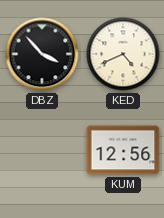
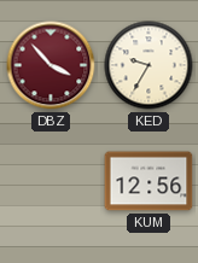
DBZ dial: black -> burgundy
KED: 4:41 -> 9:35
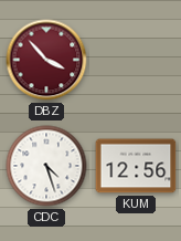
KED: 9:35 -> none
CDC: none -> 4:27
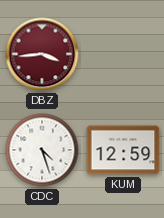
DBZ: 3:53 -> 3:44
KUM: 12:56 -> 12:59
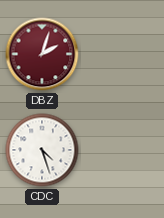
DBZ: 3:44 -> 2:03
KUM: 12:59 -> none
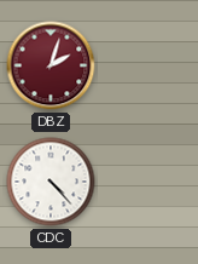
CDC: 4:27 -> 4:23
